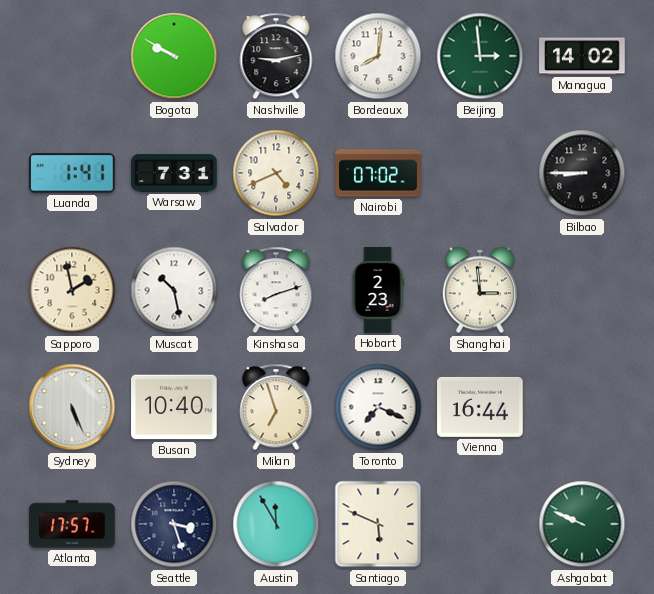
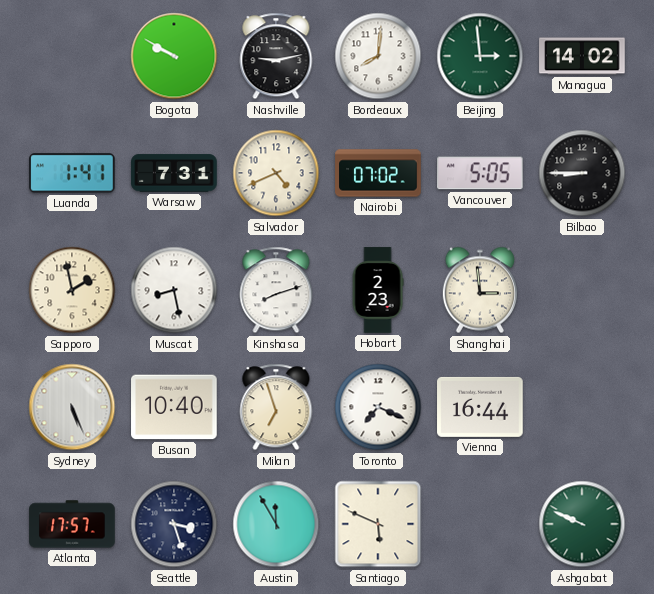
Vancouver: none -> 5:05
Muscat: 10:28 -> 8:28
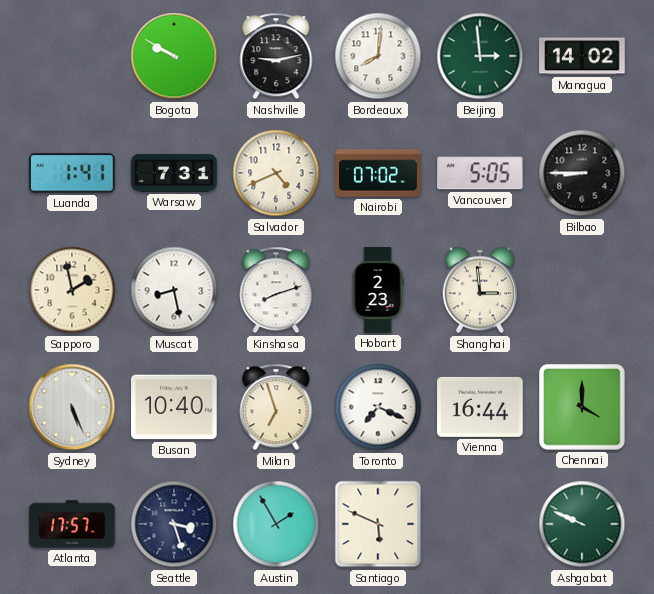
Chennai: none -> 4:00
Austin: 11:55 -> 1:55
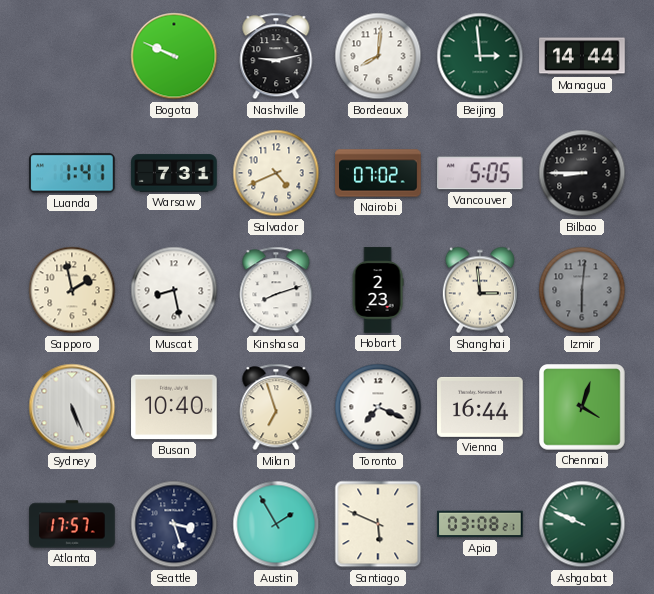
Bogota: 9:50 -> 9:49
Managua: 14:02 -> 14:44
Izmir: none -> 6:01
Chennai: 4:00 -> 4:03
Apia: none -> 03:08
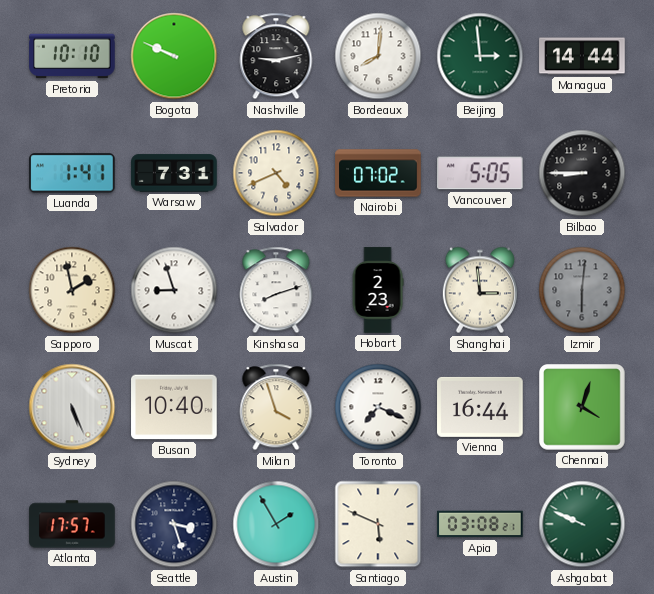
Pretoria: none -> 10:10
Muscat: 8:28 -> 8:57
Milan: 6:57 -> 3:57
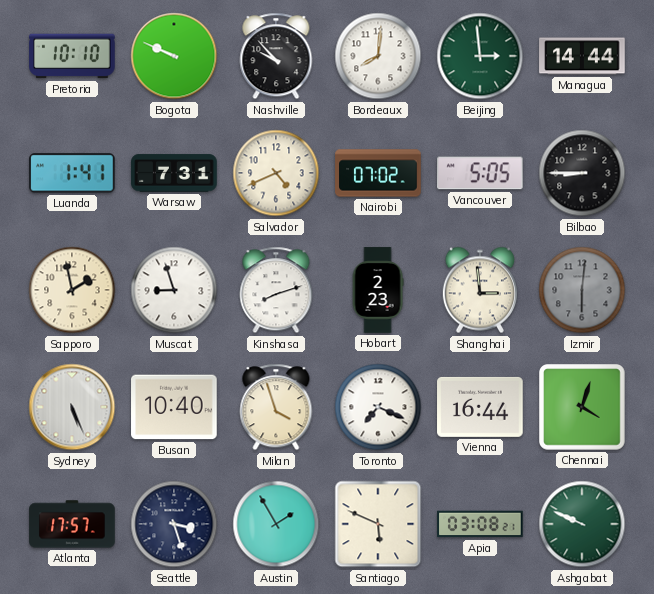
Nashville: 9:13 -> 9:53
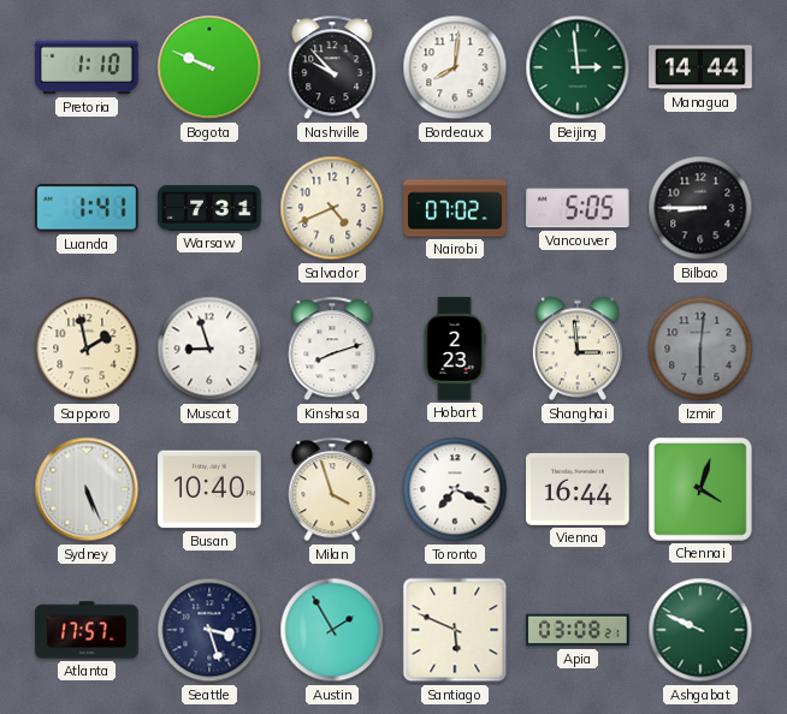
Pretoria: 10:10 -> 1:10
